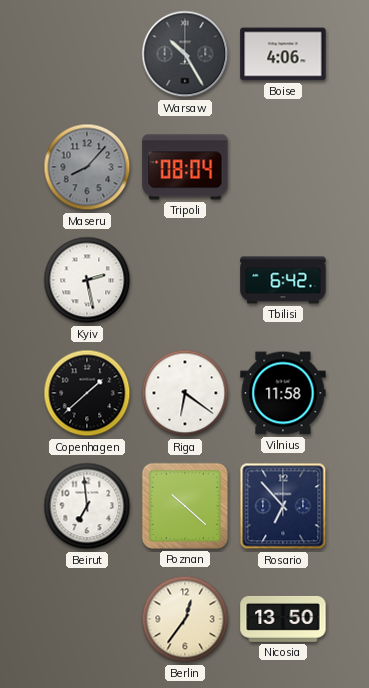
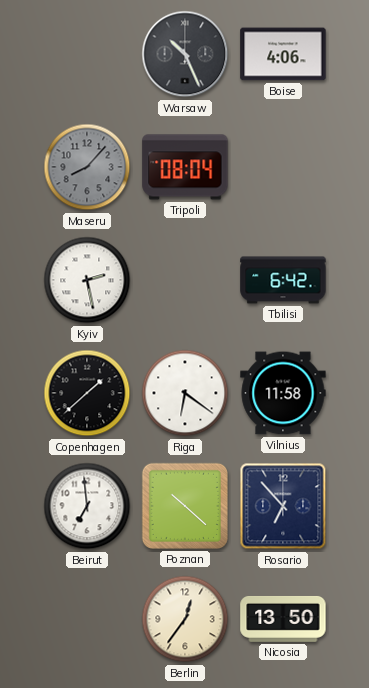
Warsaw: 10:25 -> 10:26
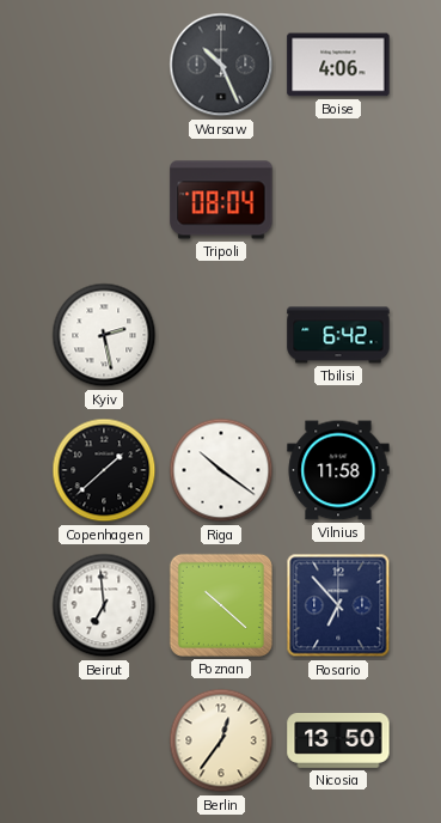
Maseru: 8:07 -> none
Riga: 6:21 -> 10:21
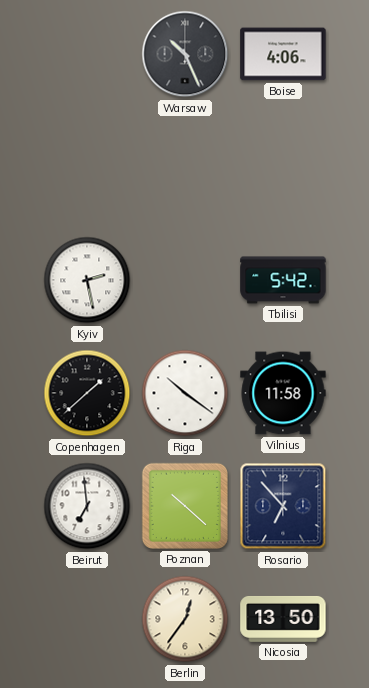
Tripoli: 08:04 -> none
Tbilisi: 6:42 -> 5:42
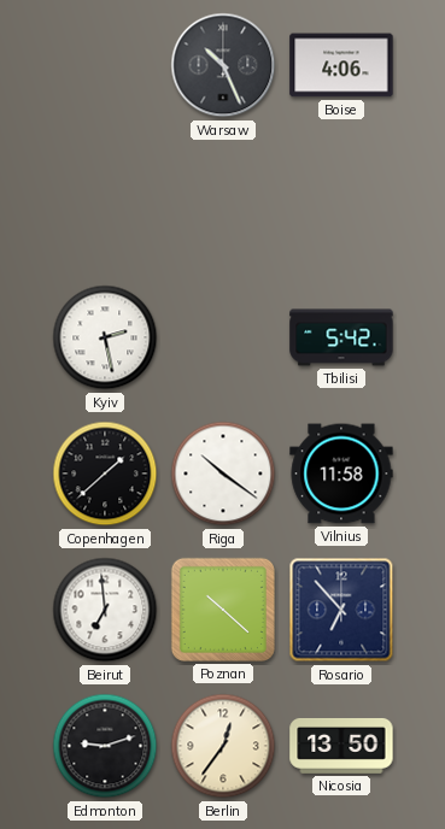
Edmonton: none -> 9:12
